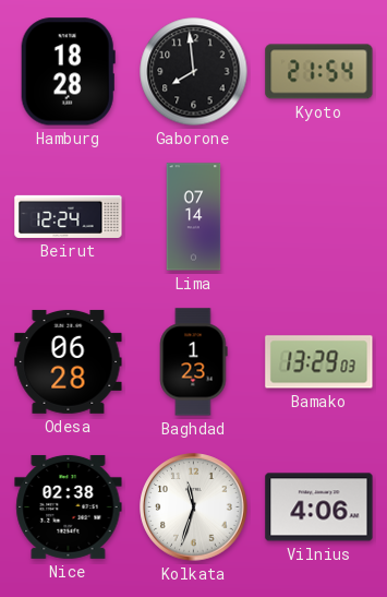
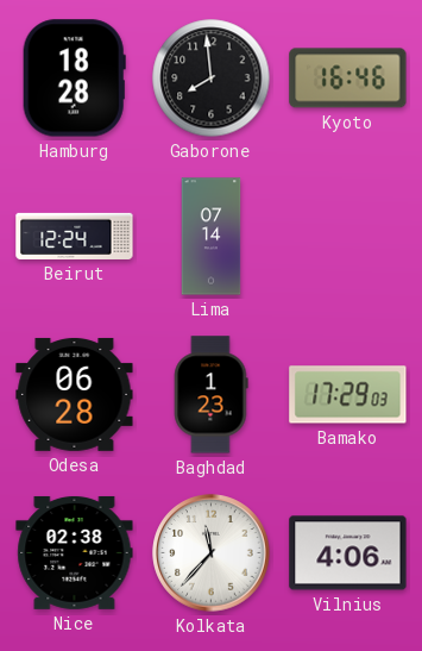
Kyoto: 21:54 -> 16:46
Bamako: 13:29 -> 17:29
Kolkata: 11:33 -> 11:37
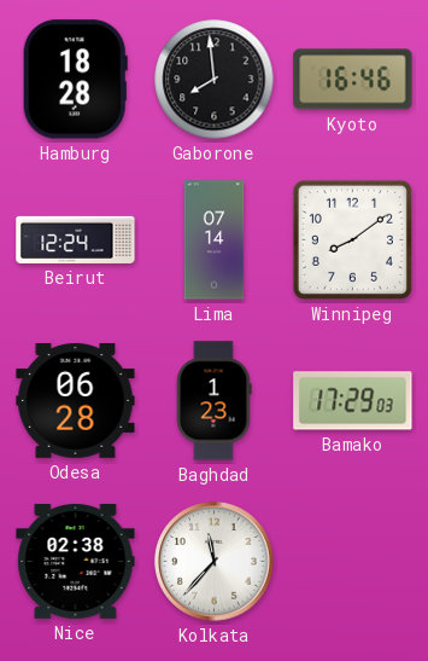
Winnipeg: none -> 8:09
Vilnius: 4:06 -> none
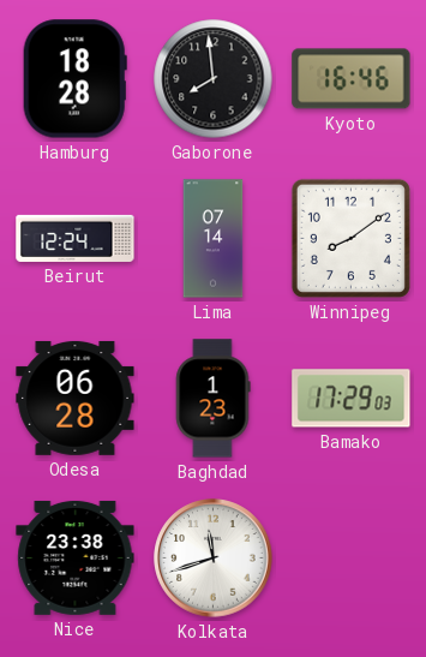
Nice: 02:38 -> 23:38
Kolkata: 11:37 -> 11:42
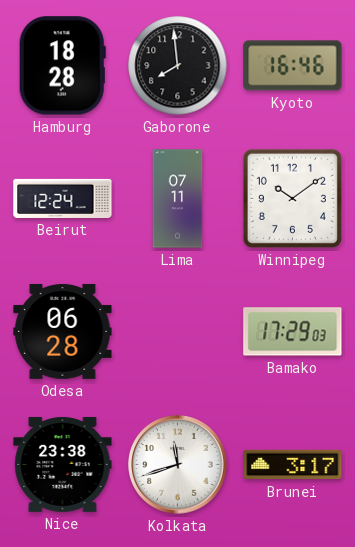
Lima: 07:14 -> 07:11
Winnipeg: 8:09 -> 10:09
Baghdad: 1:23 -> none
Brunei: none -> 3:17
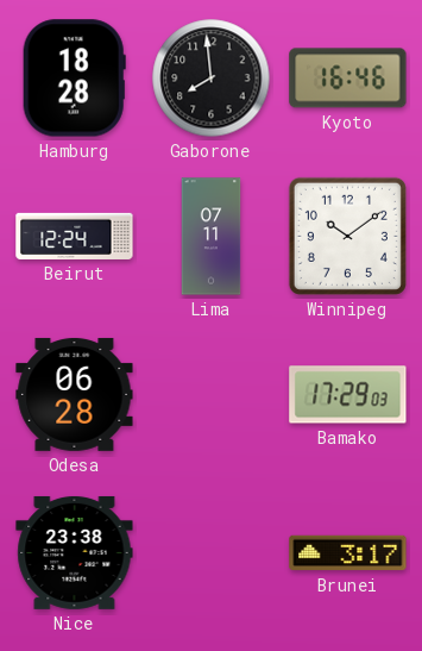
Kolkata: 11:42 -> none
